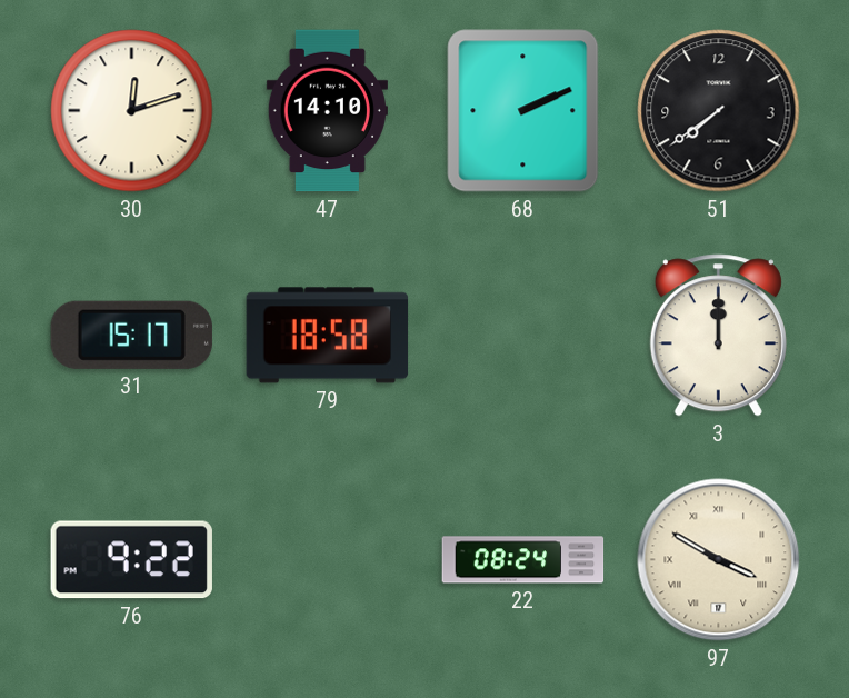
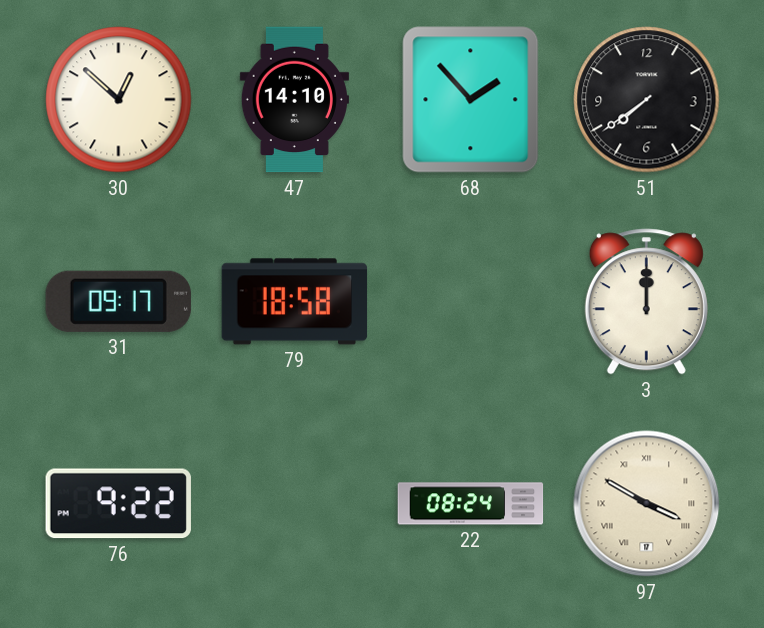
30: 12:12 -> 12:52
68: 2:11 -> 1:53
31: 15:17 -> 09:17
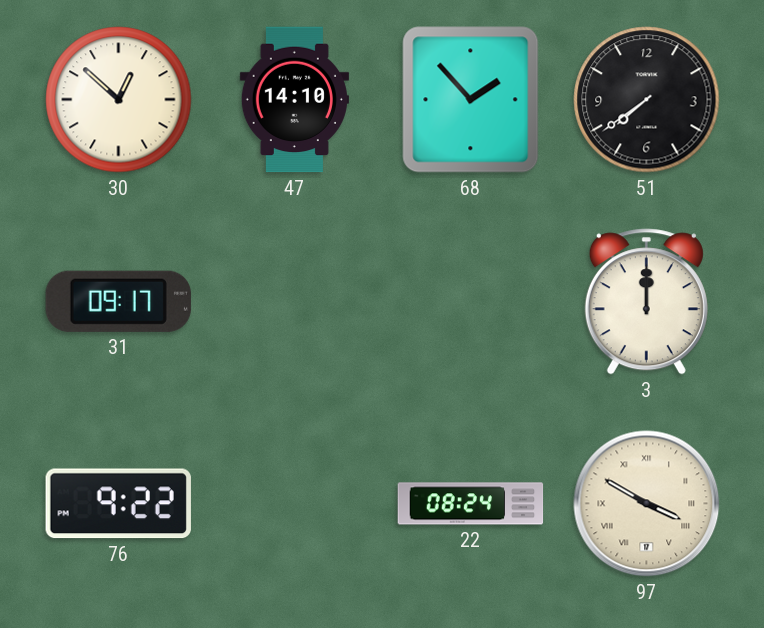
79: 18:58 -> none
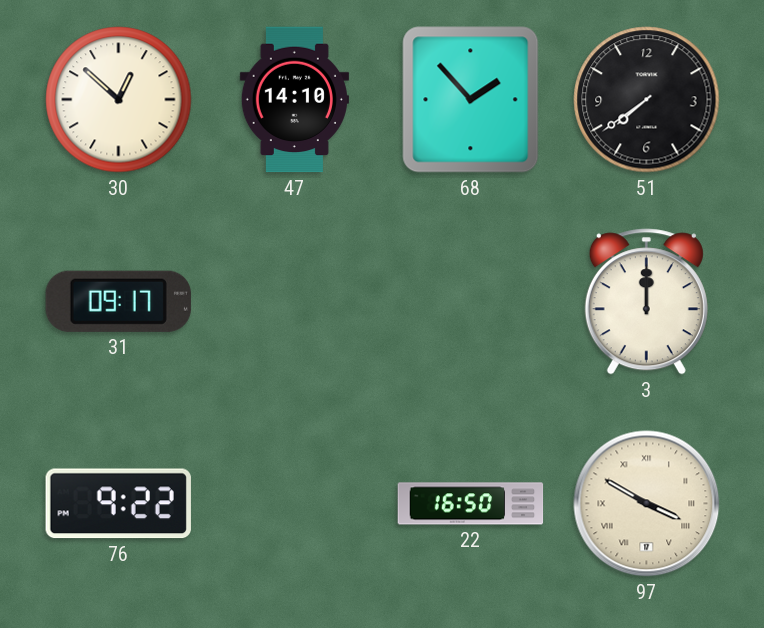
22: 08:24 -> 16:50
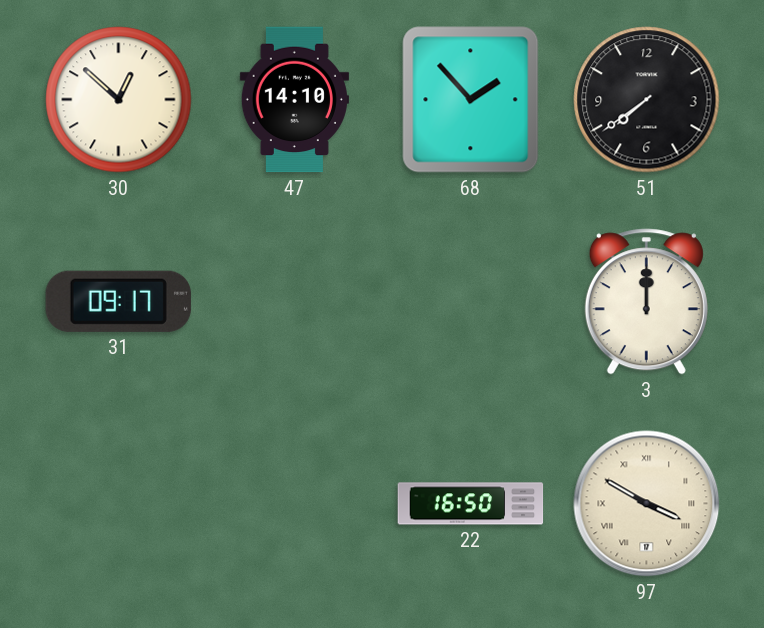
76: 9:22 -> none
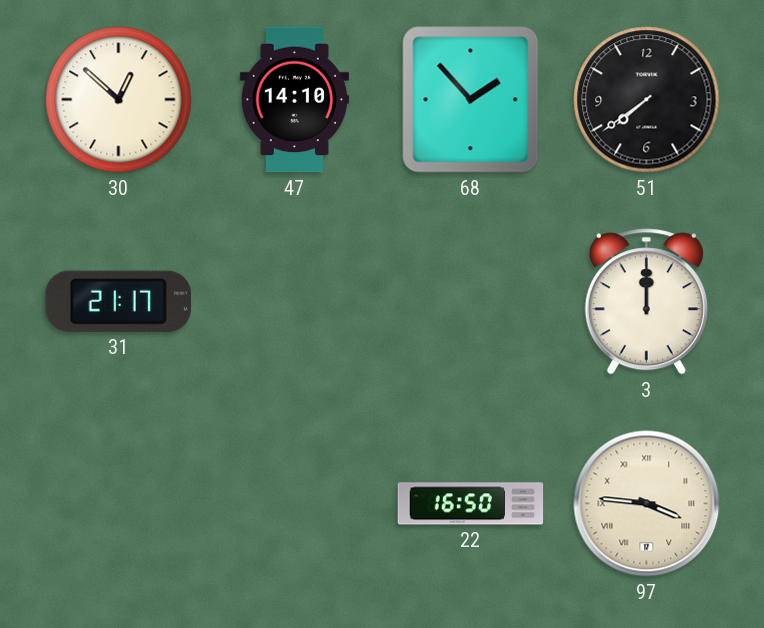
31: 09:17 -> 21:17
97: 3:50 -> 3:46
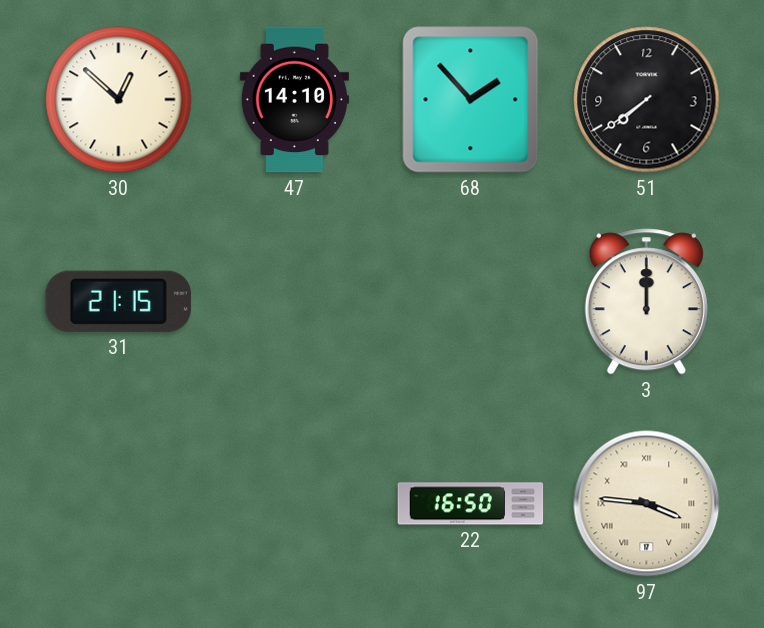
31: 21:17 -> 21:15
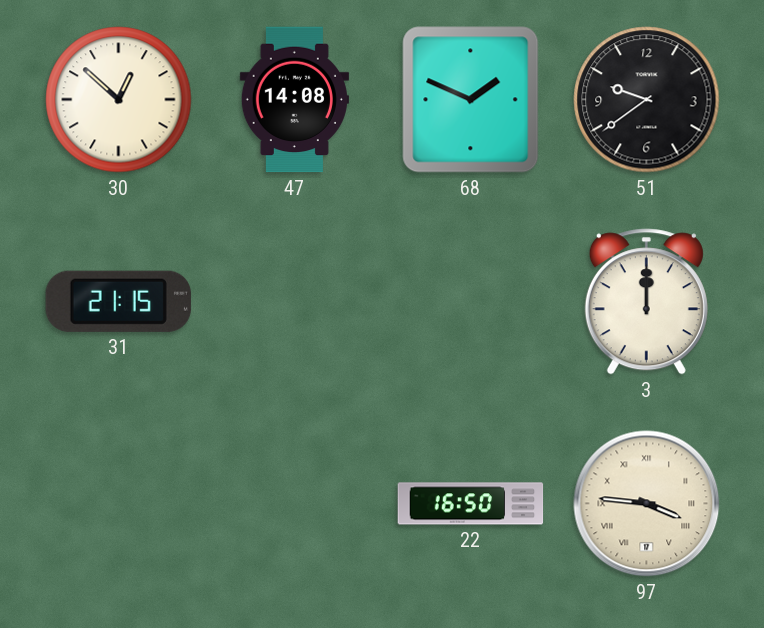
47: 14:10 -> 14:08
68: 1:53 -> 1:49
51: 7:39 -> 9:39
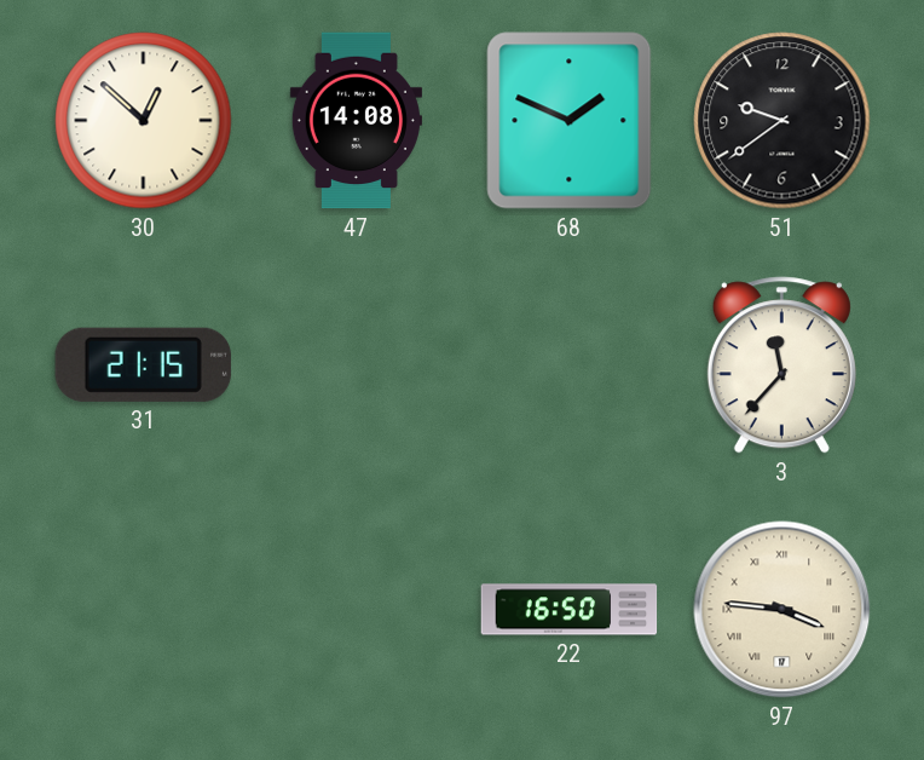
3: 12:00 -> 11:37
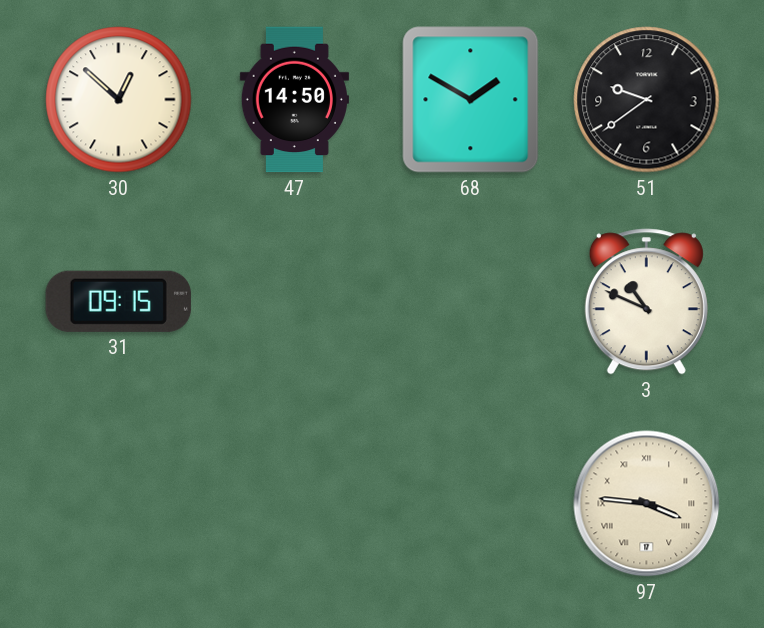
47: 14:08 -> 14:50
68: 1:49 -> 1:50
31: 21:15 -> 09:15
3: 11:37 -> 10:49
22: 16:50 -> none
